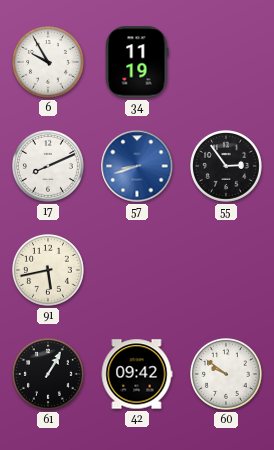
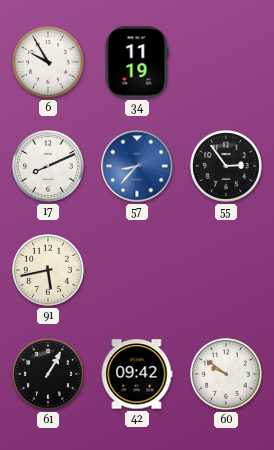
57: 8:42 -> 8:37
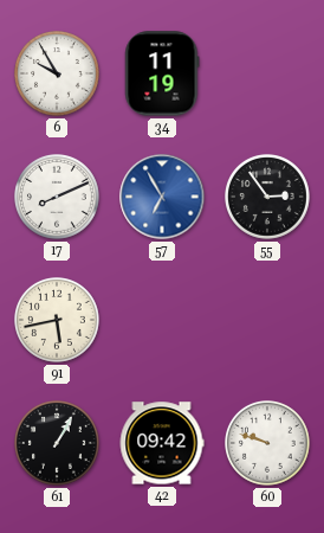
57: 8:37 -> 6:55
60: 9:51 -> 9:48
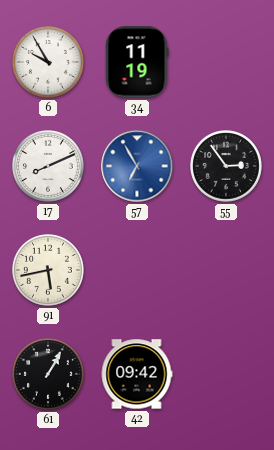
60: 9:48 -> none
